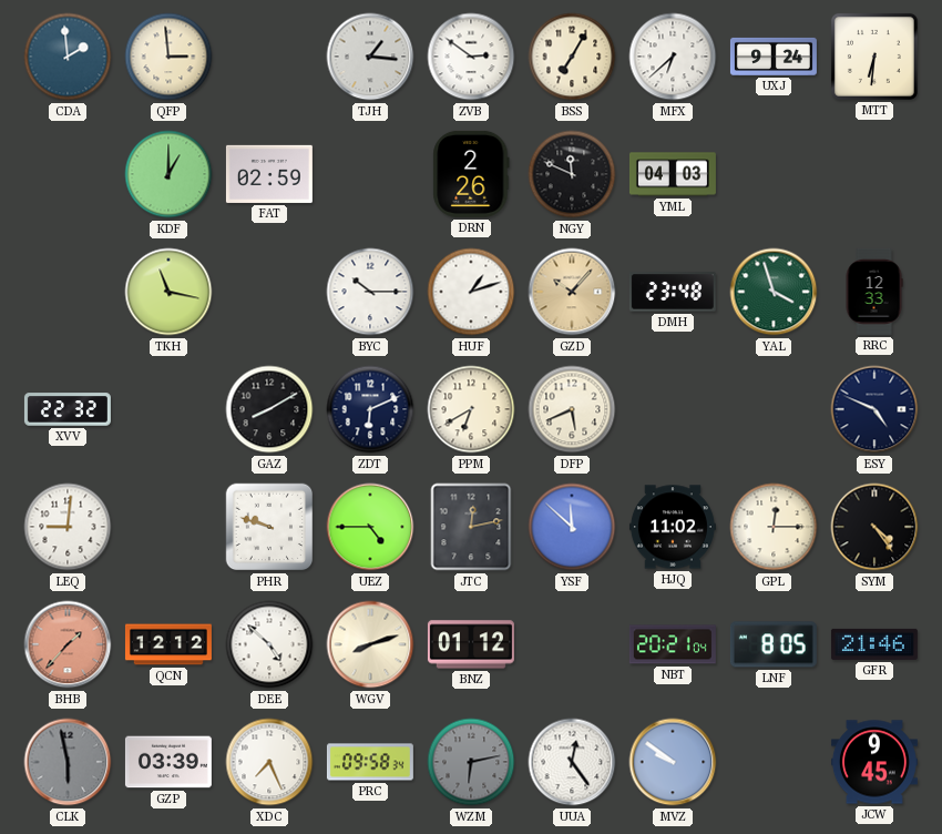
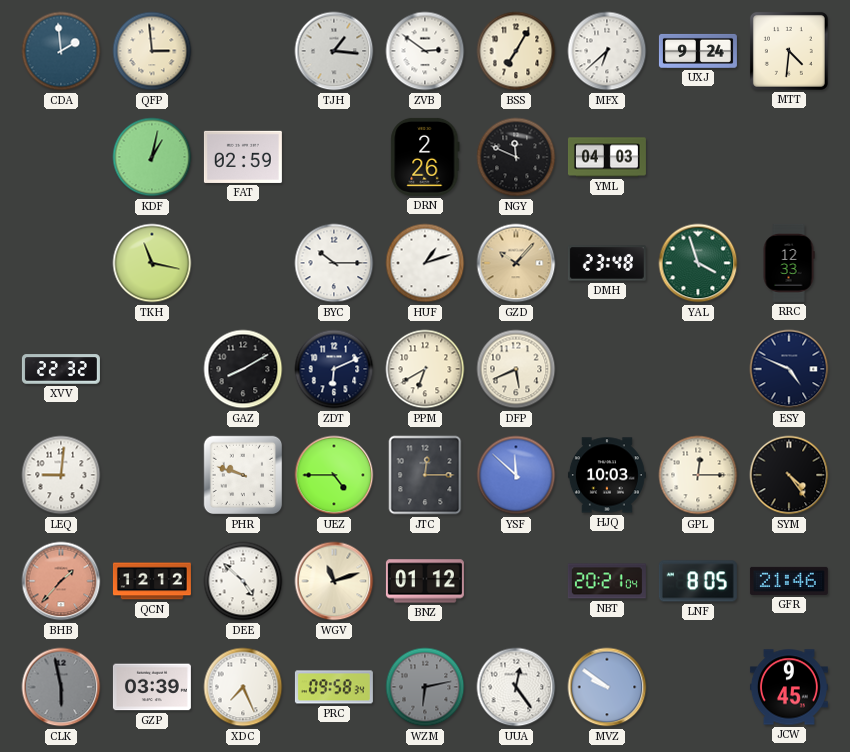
MTT: 6:31 -> 4:31
KDF: 1:00 -> 1:02
JTC: 12:13 -> 12:15
HJQ: 11:02 -> 10:03
WGV: 8:12 -> 11:12
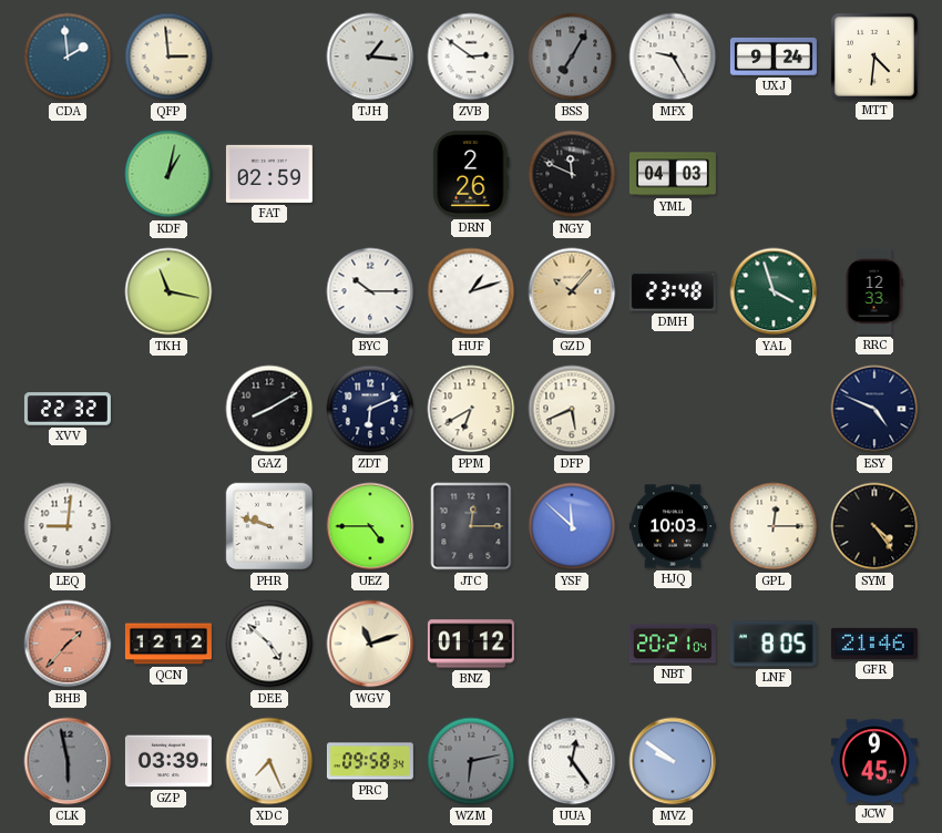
BSS dial: cream -> grey
MFX: 6:38 -> 9:25
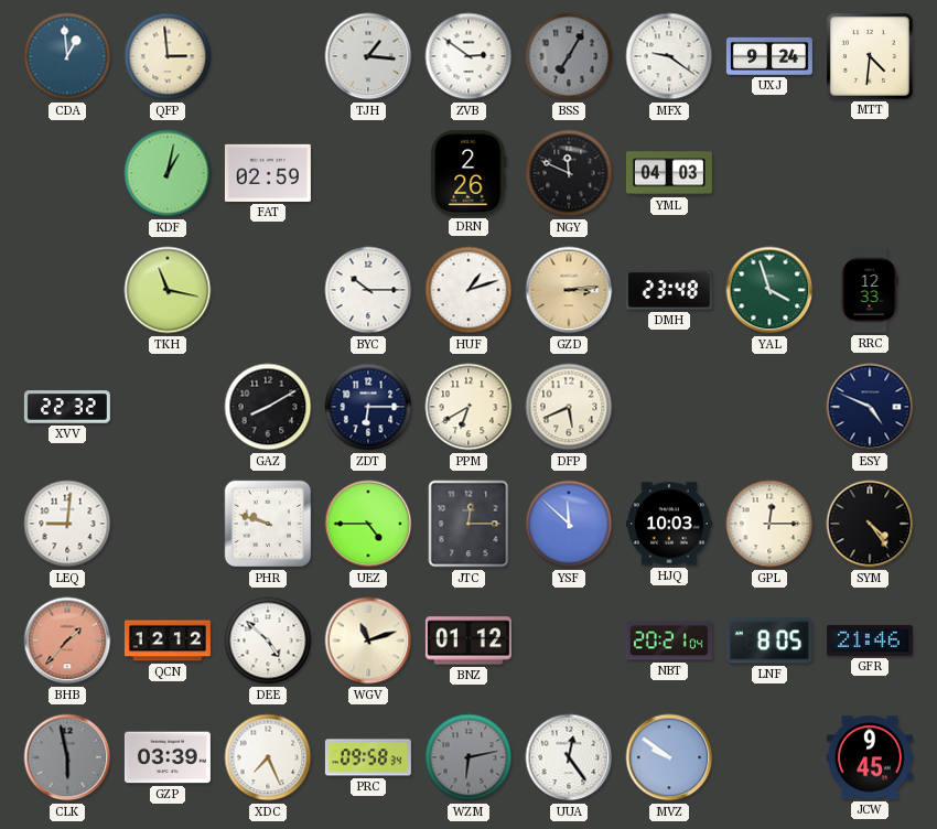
CDA: 1:59 -> 12:59
MFX: 9:25 -> 9:21
GZD: 10:07 -> 3:14
ZDT: 6:11 -> 6:15
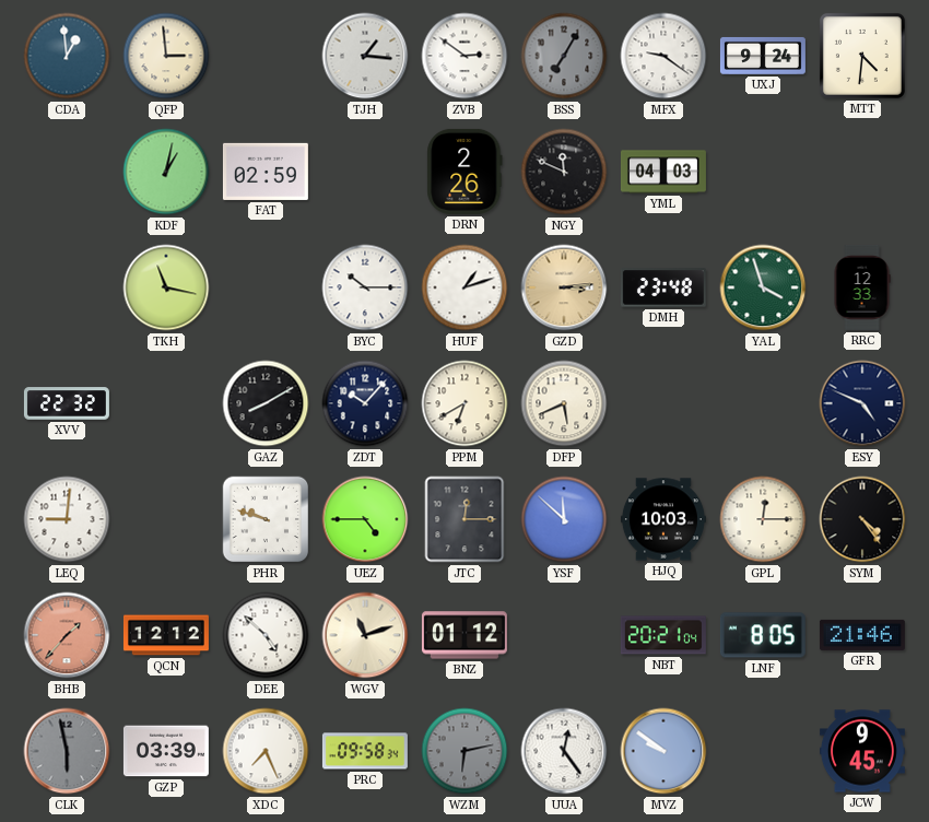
ZDT: 6:15 -> 10:07
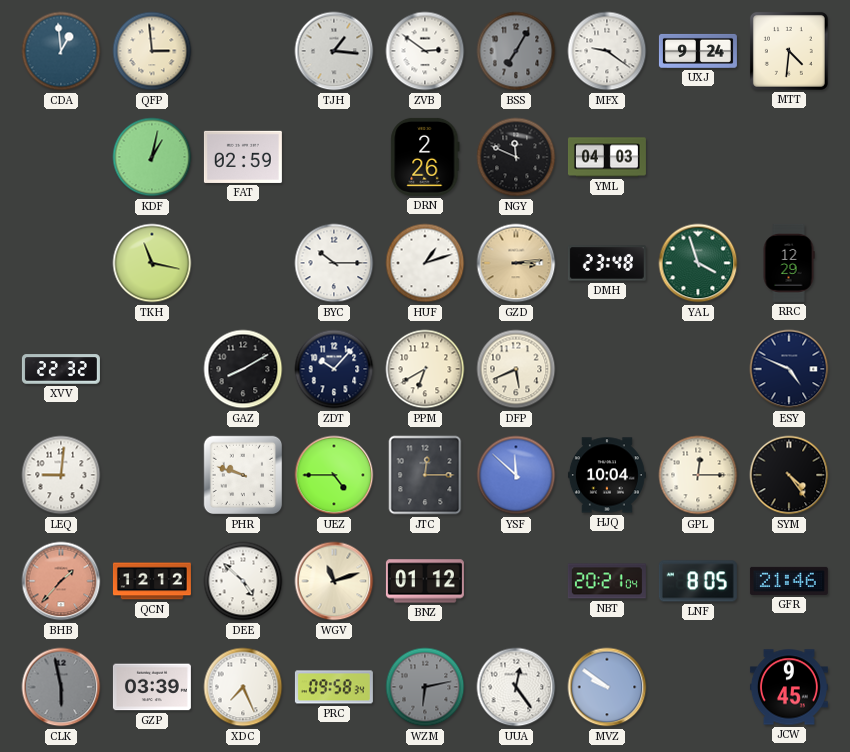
RRC: 12:33 -> 12:29
HJQ: 10:03 -> 10:04
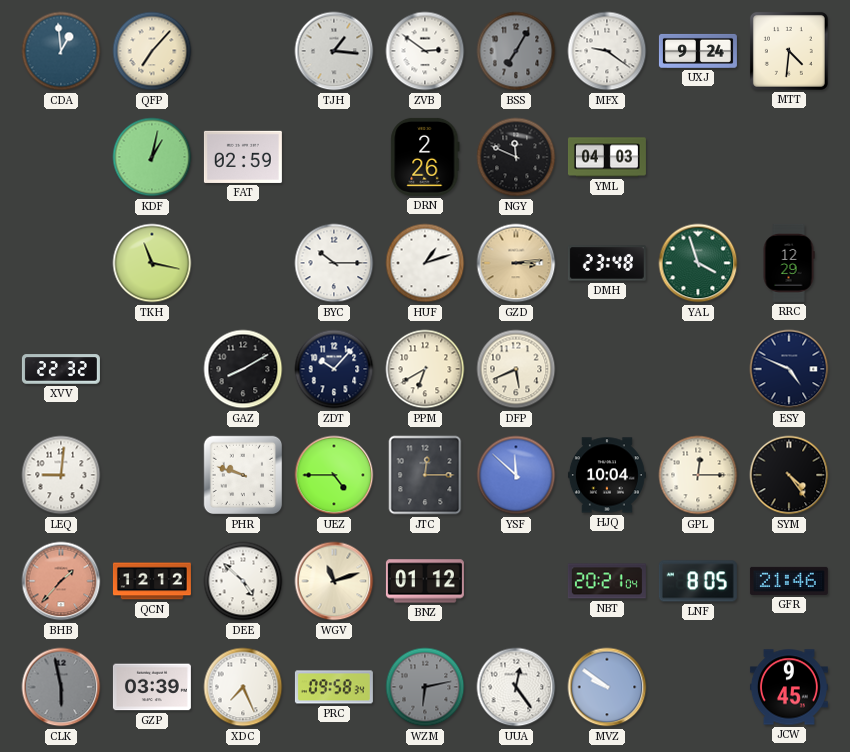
QFP: 2:59 -> 7:07
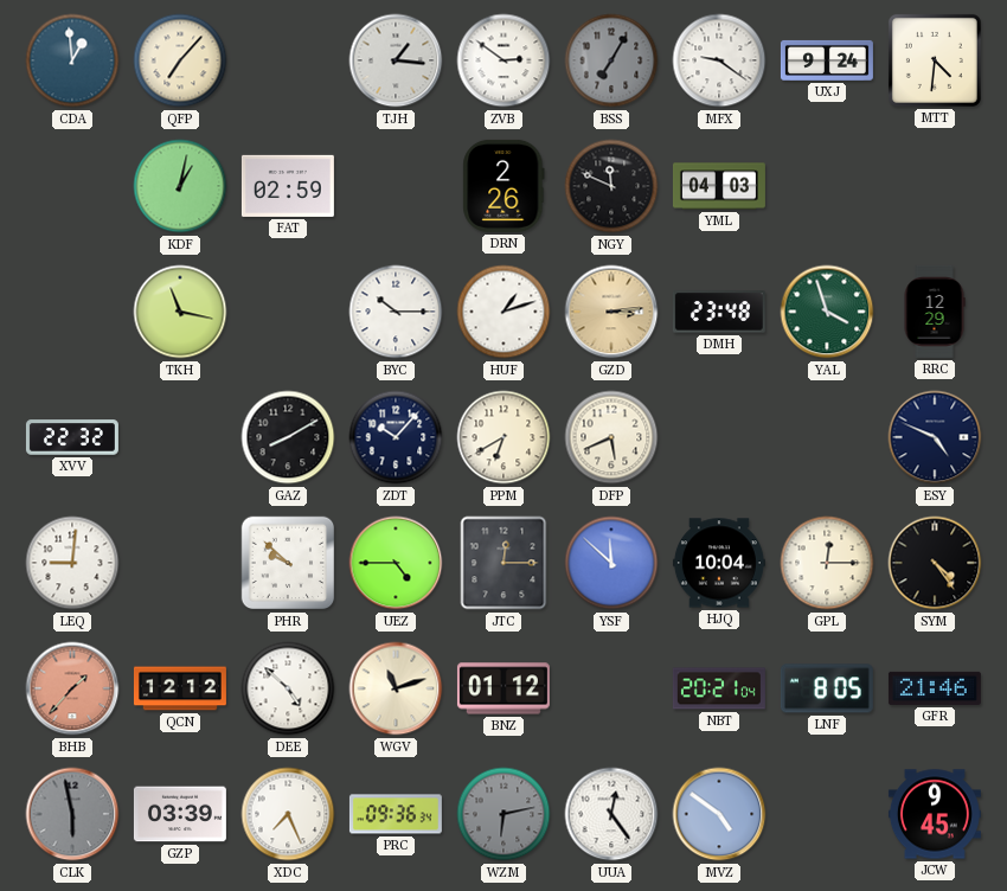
PHR: 9:48 -> 9:52
PRC: 09:58 -> 09:36
MVZ: 9:51 -> 4:51
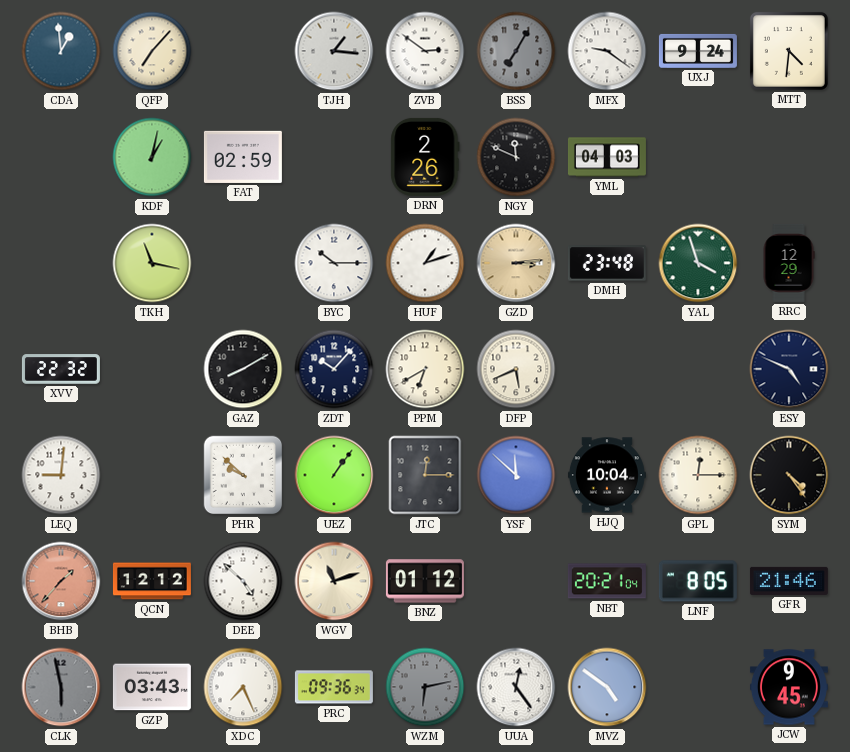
UEZ: 4:45 -> 1:06
GZP: 03:39 -> 03:43
